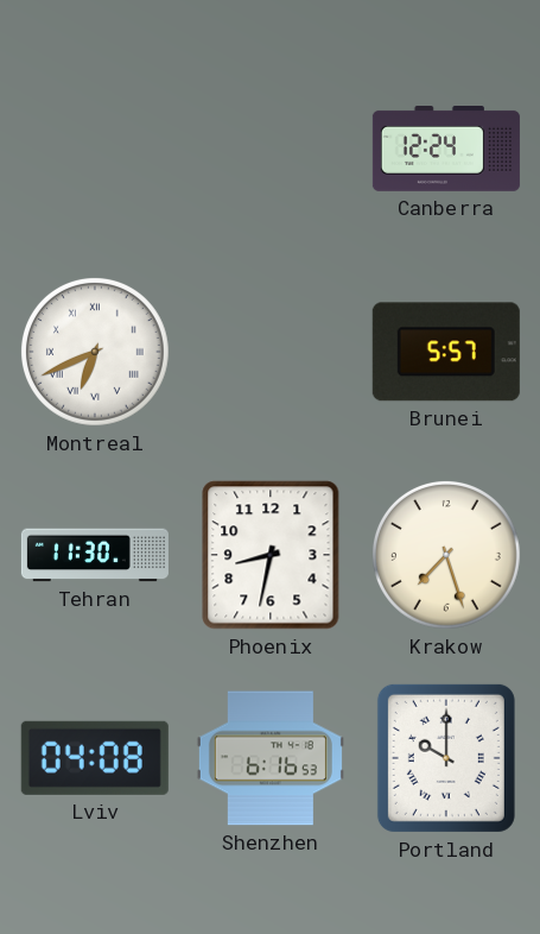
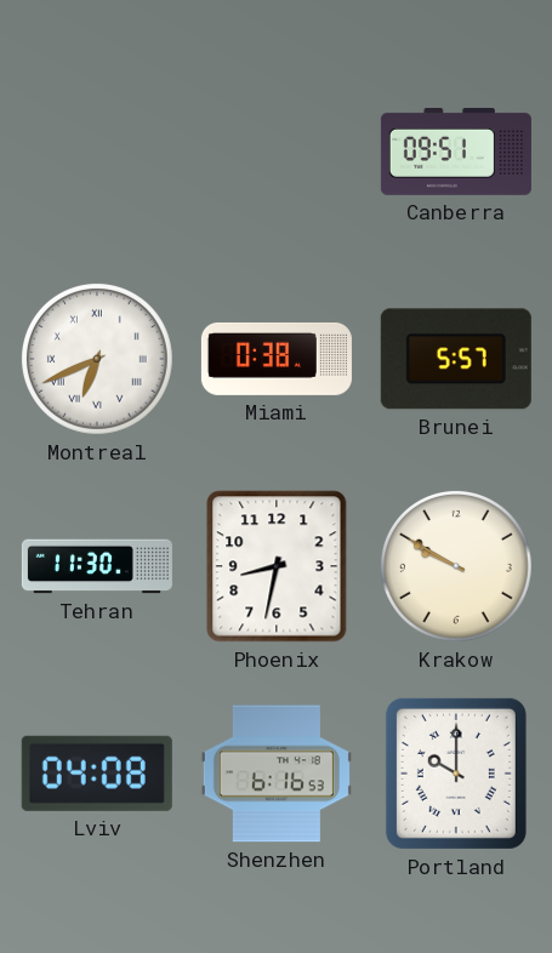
Canberra: 12:24 -> 09:51
Miami: none -> 0:38
Krakow: 7:27 -> 9:50
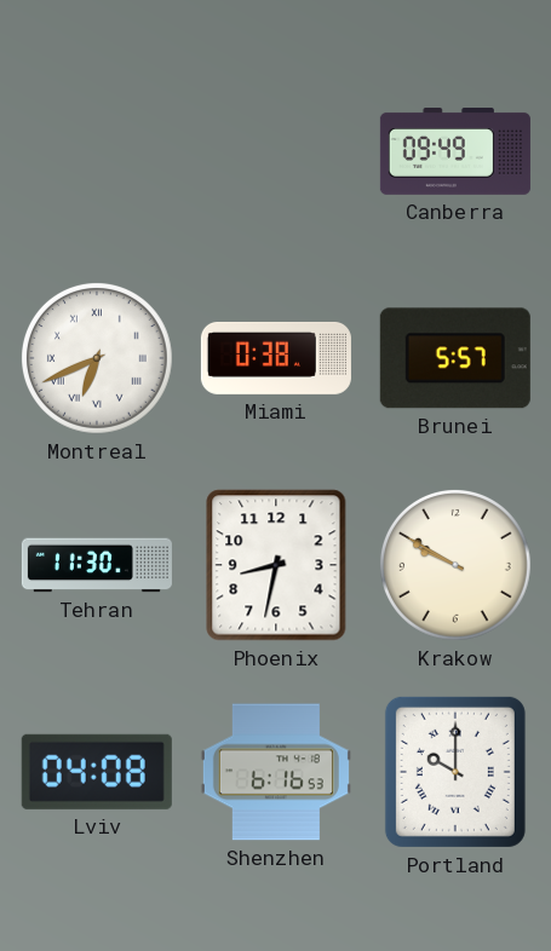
Canberra: 09:51 -> 09:49
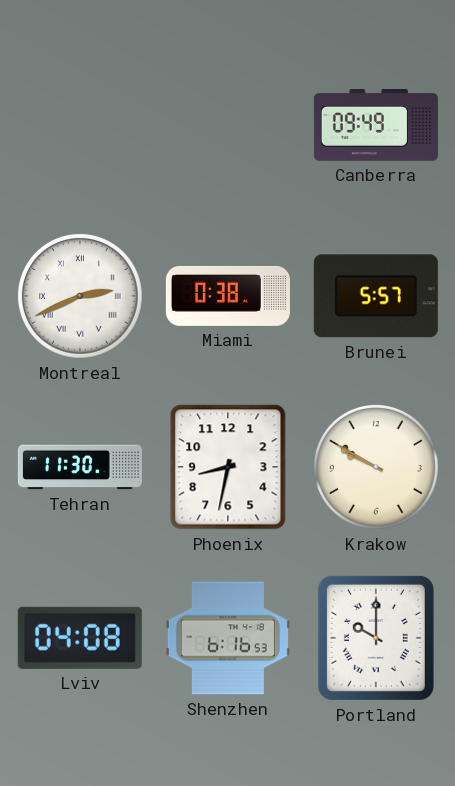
Montreal: 6:41 -> 2:41
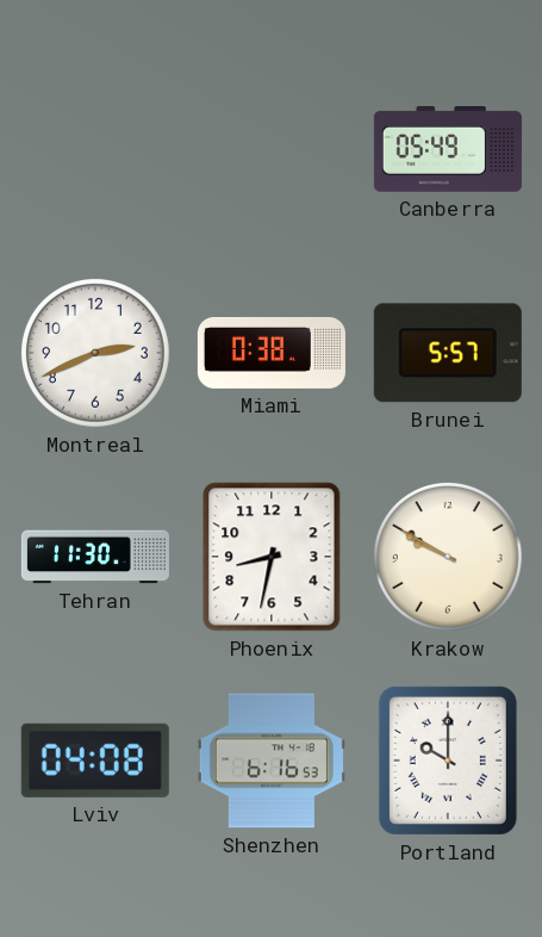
Canberra: 09:49 -> 05:49
Montreal numerals: Roman -> Arabic
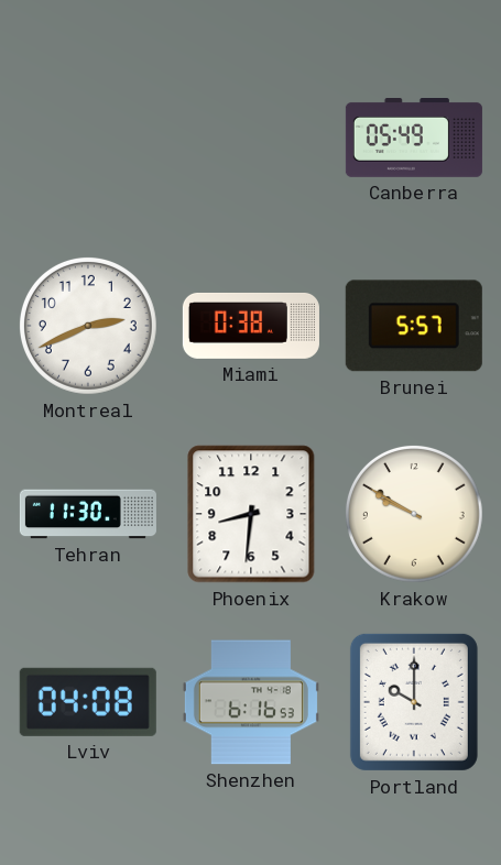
Phoenix: 8:32 -> 8:31
